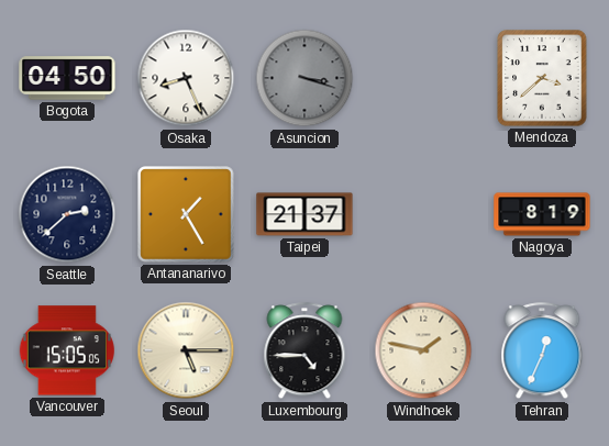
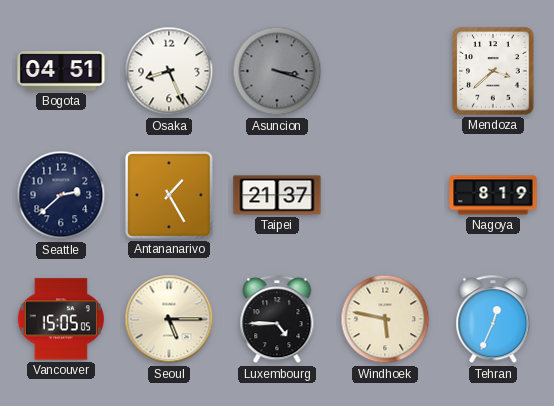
Bogota: 04:50 -> 04:51
Windhoek: 1:47 -> 5:47
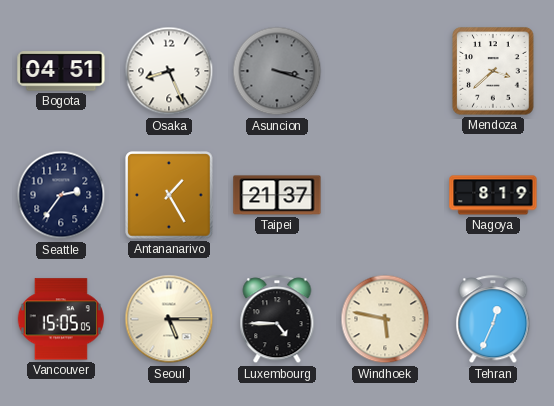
Seattle: 2:38 -> 2:36
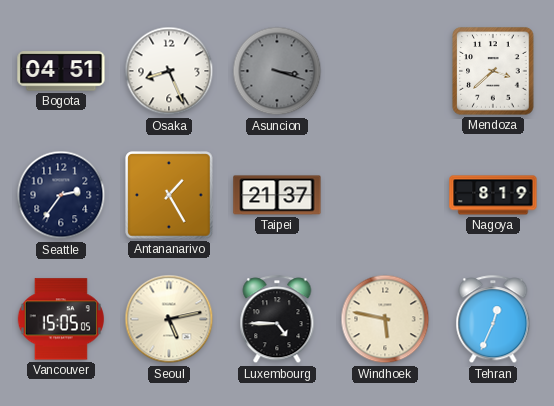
Seoul: 5:15 -> 5:13
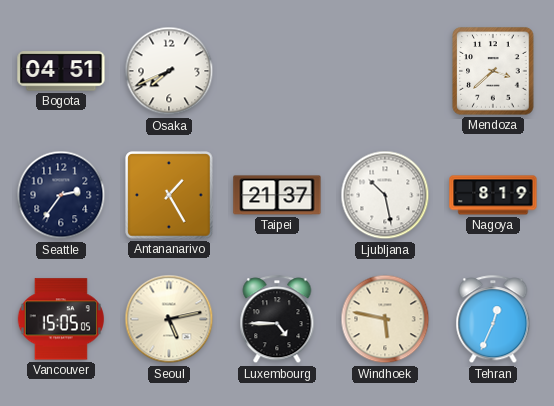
Osaka: 8:26 -> 7:41
Asuncion: 3:18 -> none
Ljubljana: none -> 10:28
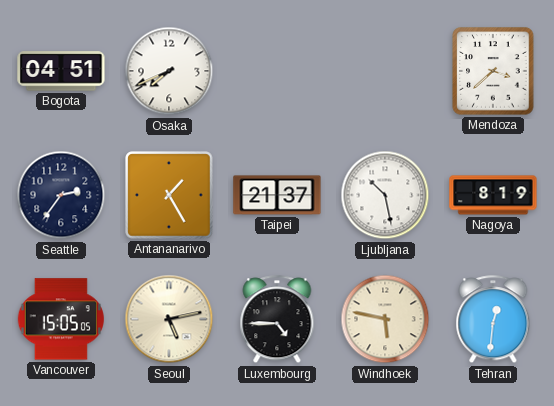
Tehran: 12:34 -> 12:31
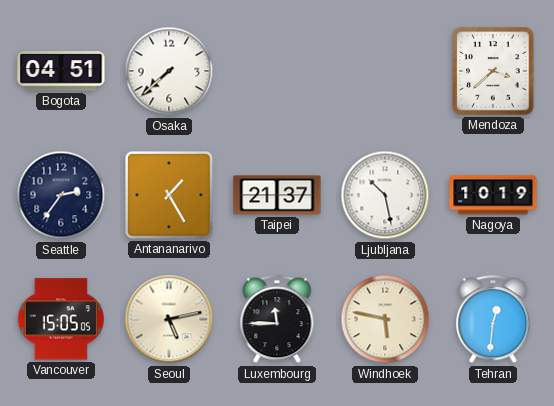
Osaka: 7:41 -> 7:38
Nagoya: 8:19 -> 10:19
Luxembourg: 4:45 -> 11:45
